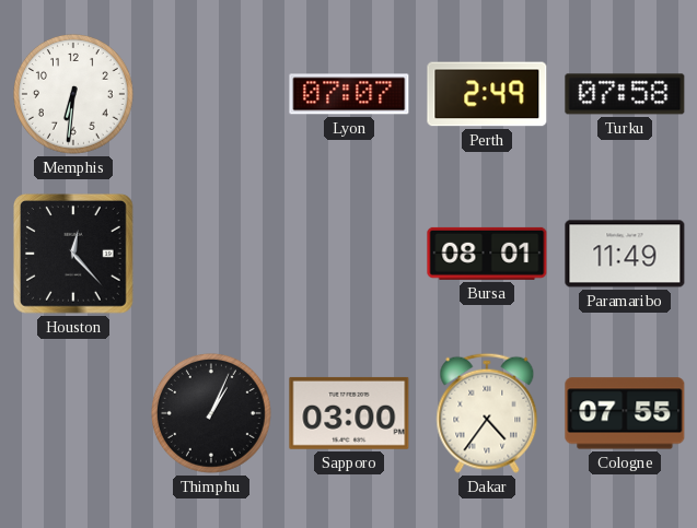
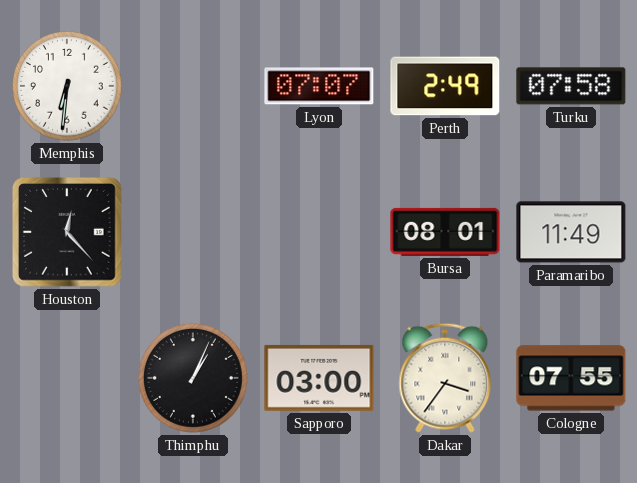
Dakar: 4:36 -> 3:36
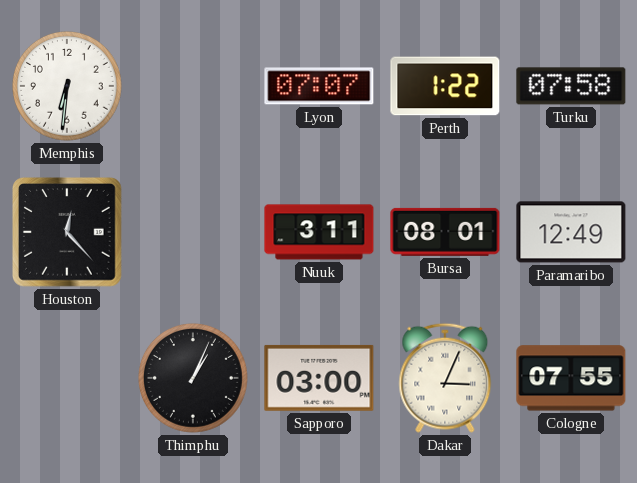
Perth: 2:49 -> 1:22
Nuuk: none -> 3:11
Paramaribo: 11:49 -> 12:49
Dakar: 3:36 -> 3:04
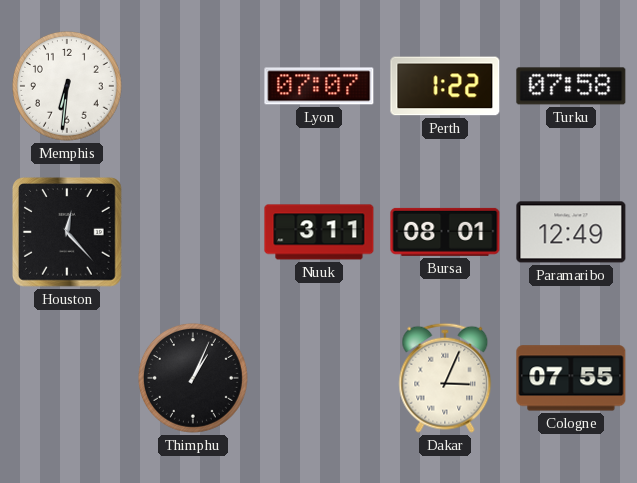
Sapporo: 03:00 -> none
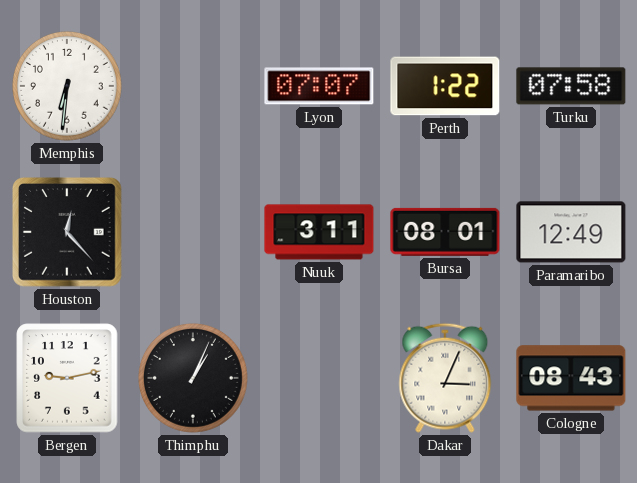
Bergen: none -> 9:13
Cologne: 07:55 -> 08:43
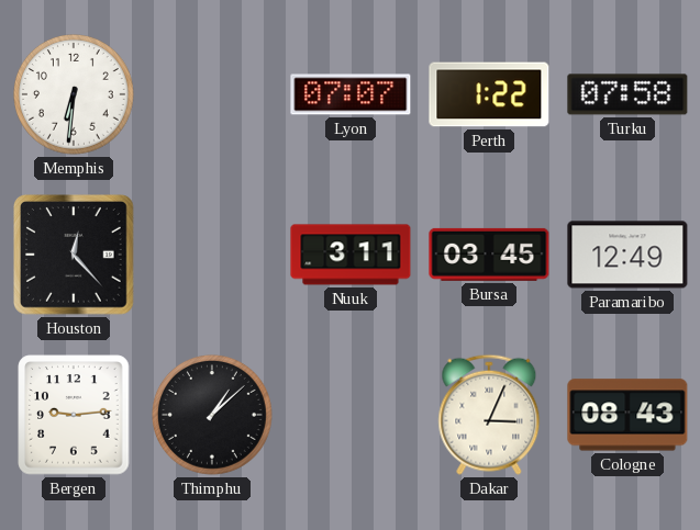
Bursa: 08:01 -> 03:45
Bergen: 9:13 -> 9:14
Thimphu: 1:04 -> 1:08
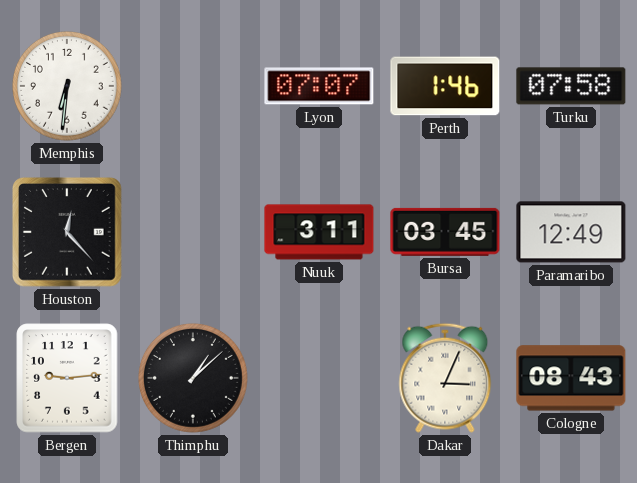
Perth: 1:22 -> 1:46
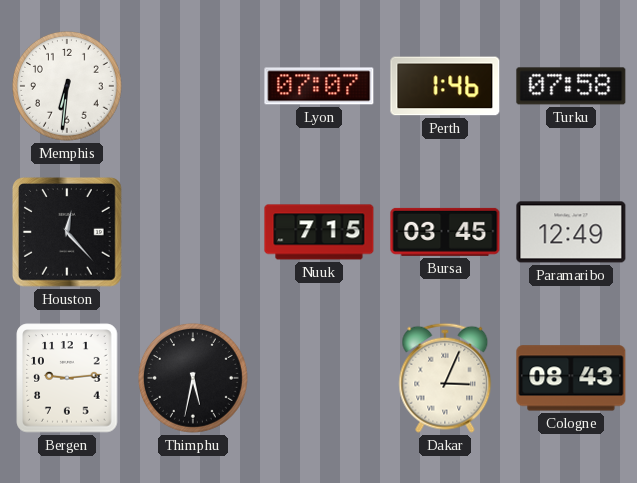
Nuuk: 3:11 -> 7:15
Thimphu: 1:08 -> 5:32
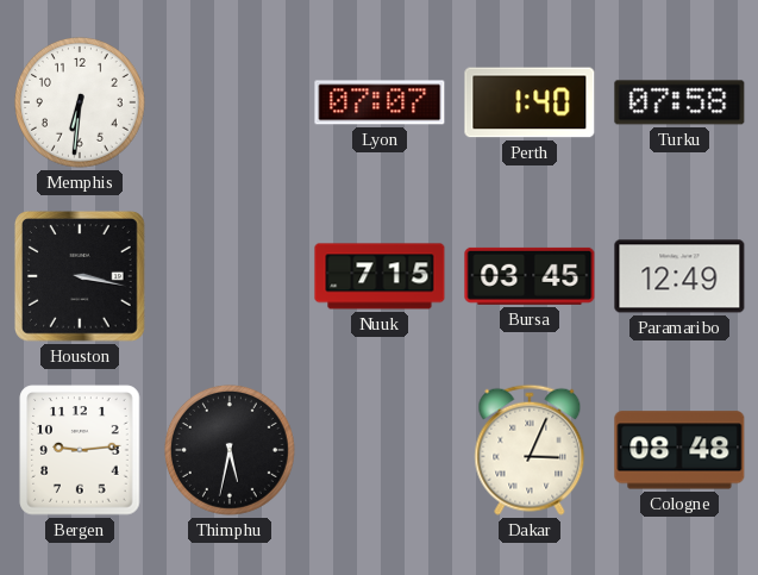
Perth: 1:46 -> 1:40
Houston: 12:23 -> 3:17
Cologne: 08:43 -> 08:48
